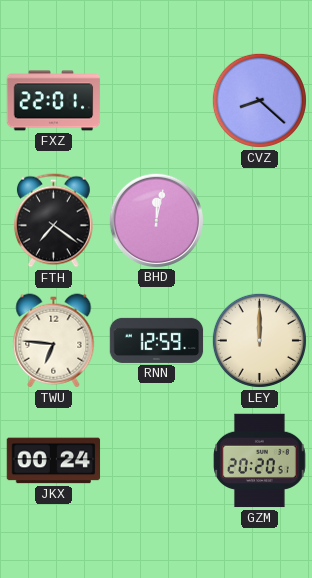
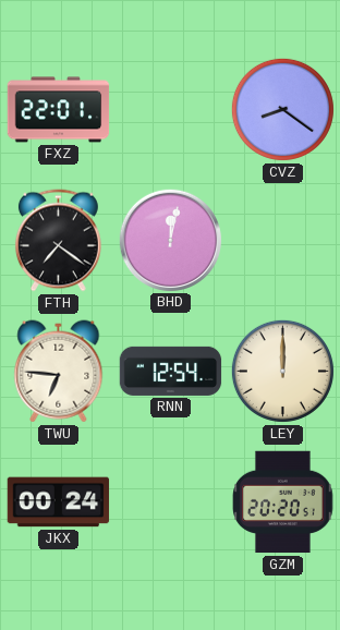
CVZ: 8:22 -> 8:21
RNN: 12:59 -> 12:54
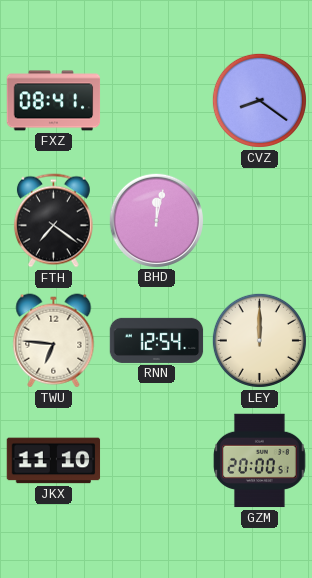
FXZ: 22:01 -> 08:41
JKX: 00:24 -> 11:10
GZM: 20:20 -> 20:00
